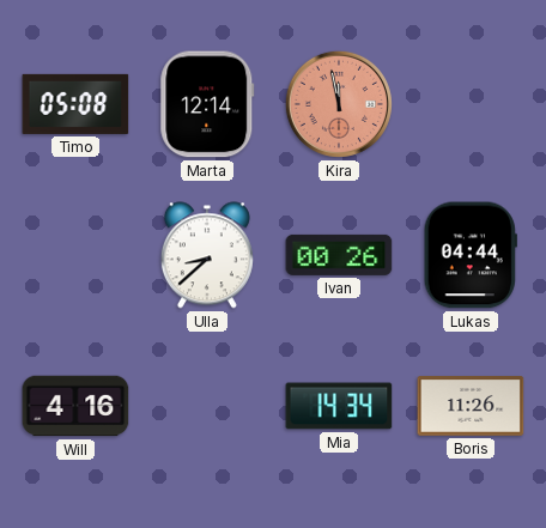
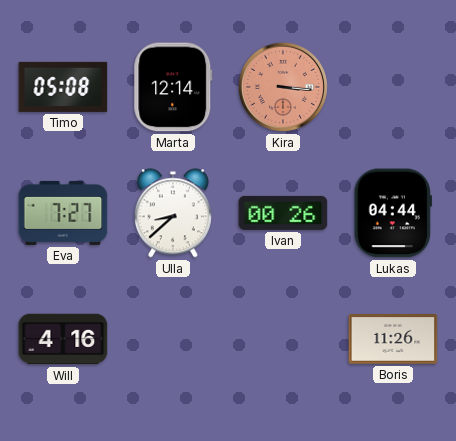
Kira: 11:58 -> 3:16
Eva: none -> 7:27
Mia: 14:34 -> none
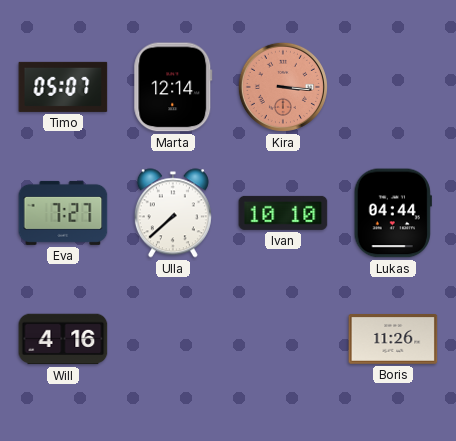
Timo: 05:08 -> 05:07
Ulla: 8:38 -> 7:38
Ivan: 00:26 -> 10:10
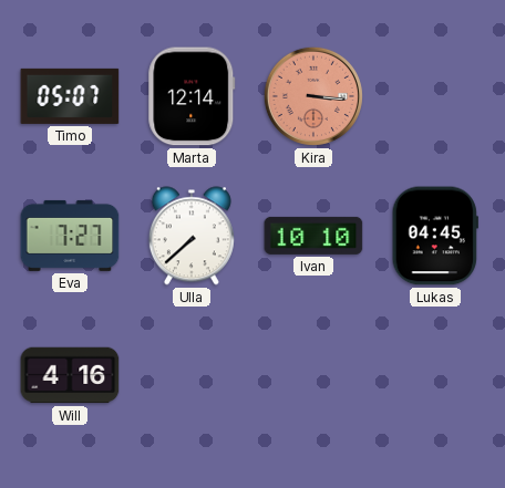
Lukas: 04:44 -> 04:45
Boris: 11:26 -> none
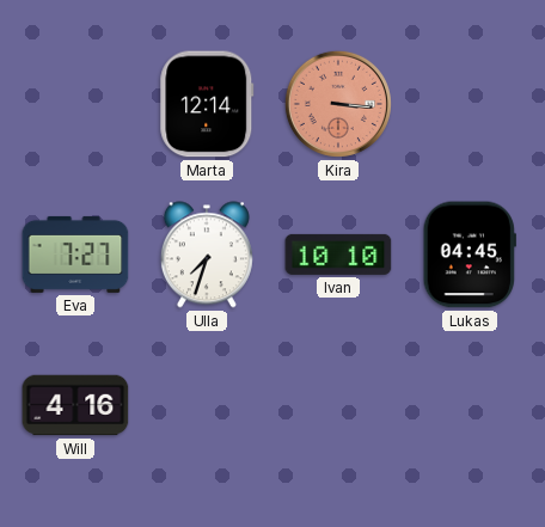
Timo: 05:07 -> none
Ulla: 7:38 -> 7:33
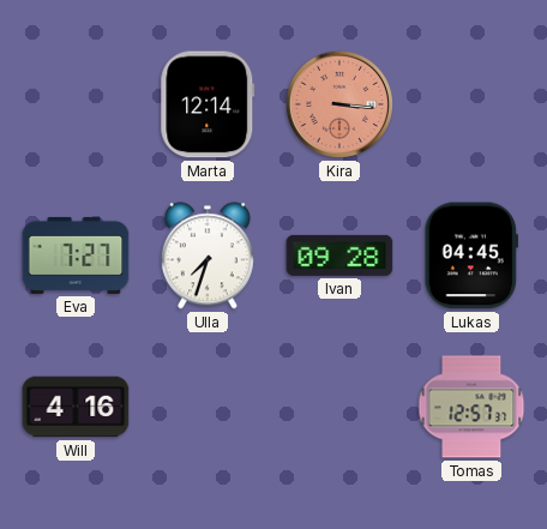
Ivan: 10:10 -> 09:28
Tomas: none -> 12:57
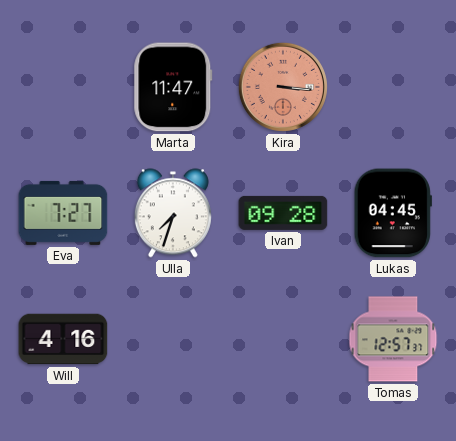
Marta: 12:14 -> 11:47
